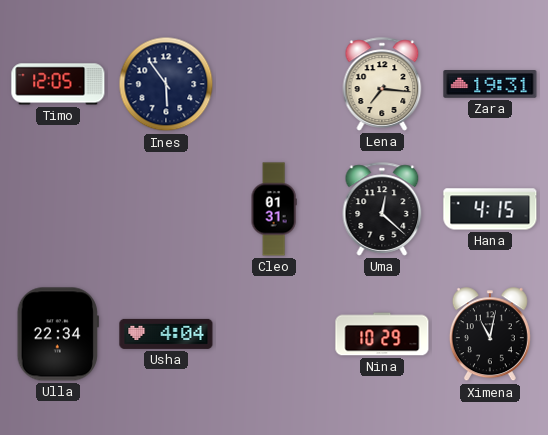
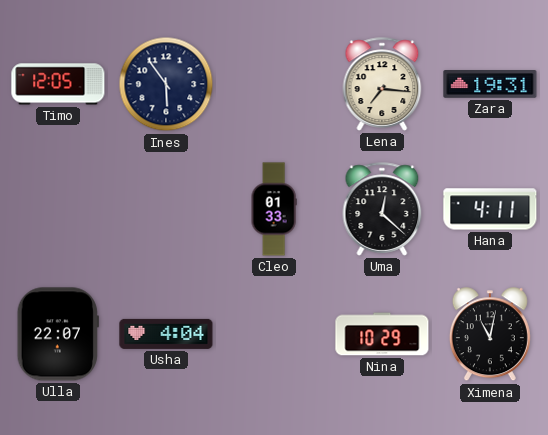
Cleo: 01:31 -> 01:33
Hana: 4:15 -> 4:11
Ulla: 22:34 -> 22:07
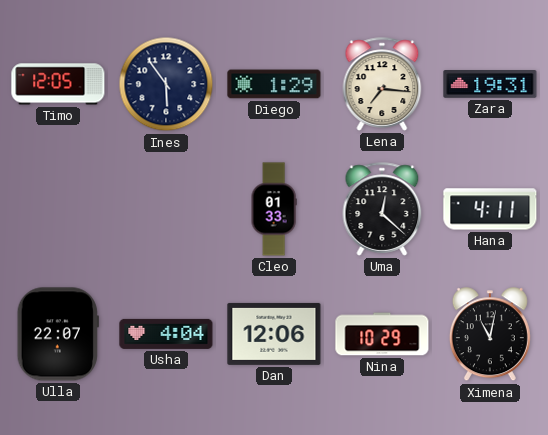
Diego: none -> 1:29
Dan: none -> 12:06
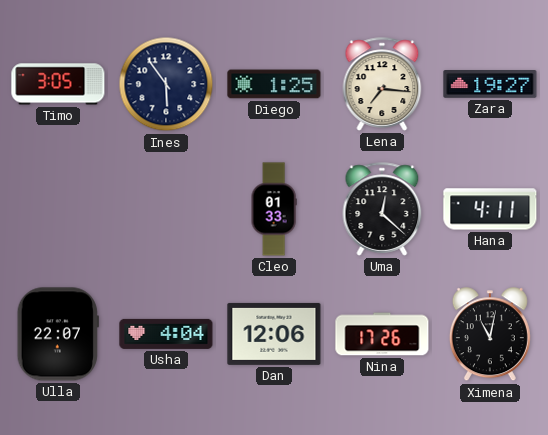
Timo: 12:05 -> 3:05
Diego: 1:29 -> 1:25
Zara: 19:31 -> 19:27
Nina: 10:29 -> 17:26
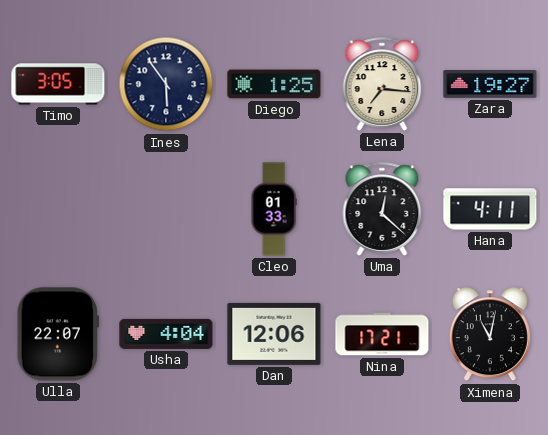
Nina: 17:26 -> 17:21
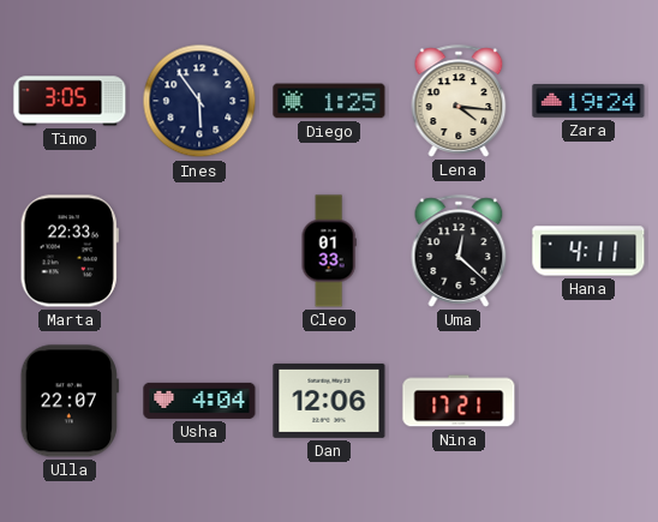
Lena: 7:16 -> 4:16
Zara: 19:27 -> 19:24
Marta: none -> 22:33
Ximena: 11:02 -> none
